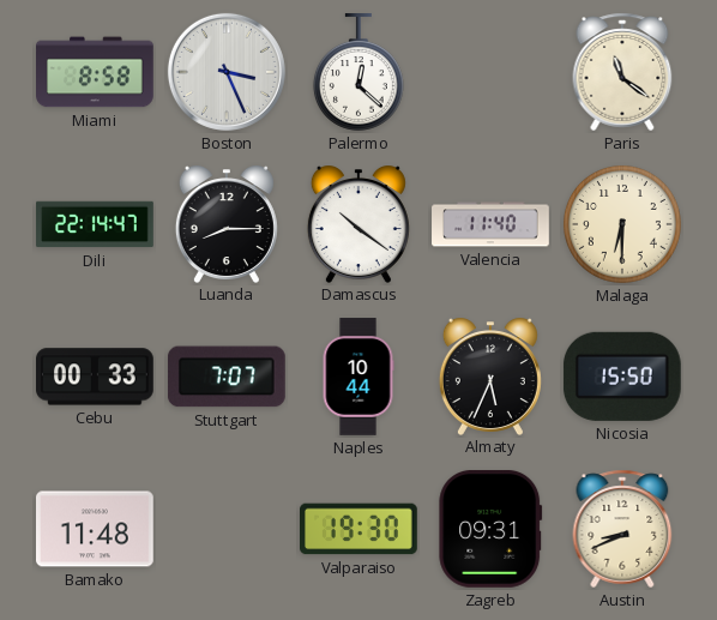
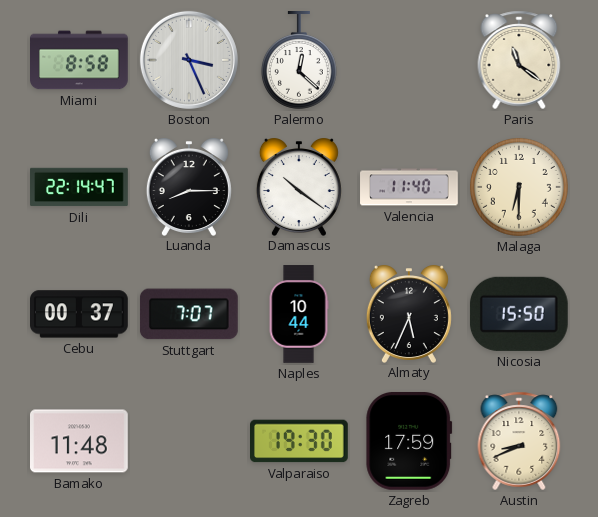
Cebu: 00:33 -> 00:37
Zagreb: 09:31 -> 17:59
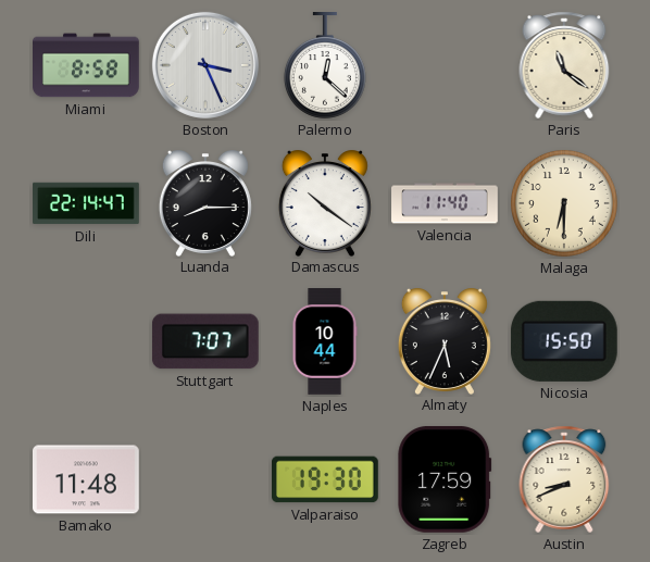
Cebu: 00:37 -> none
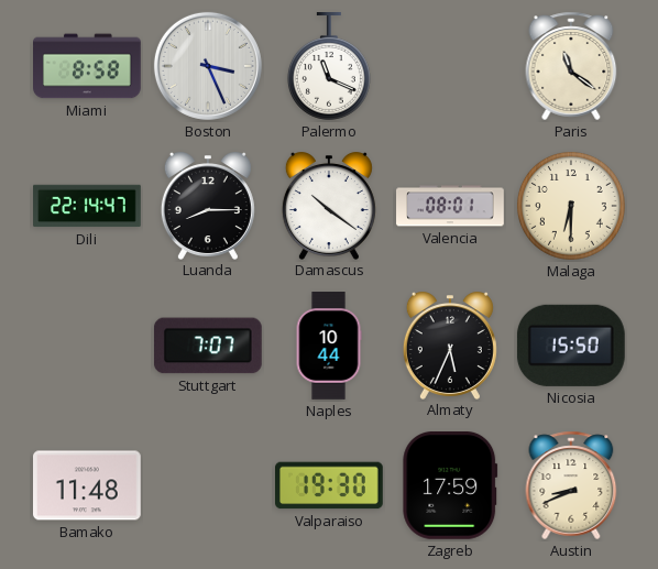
Palermo: 12:22 -> 11:19
Valencia: 11:40 -> 08:01
